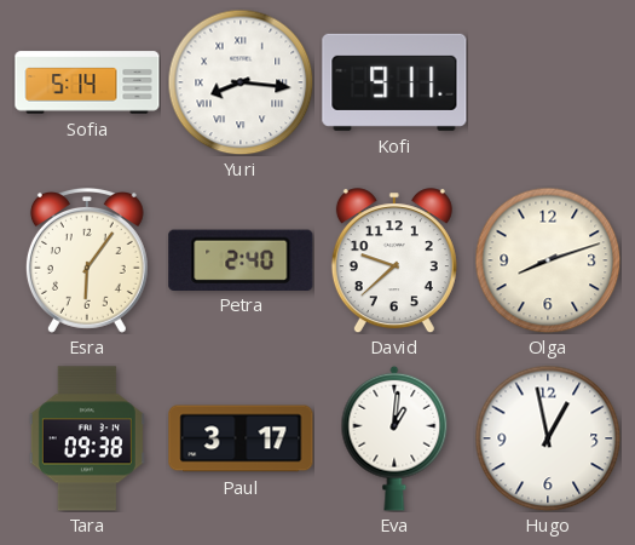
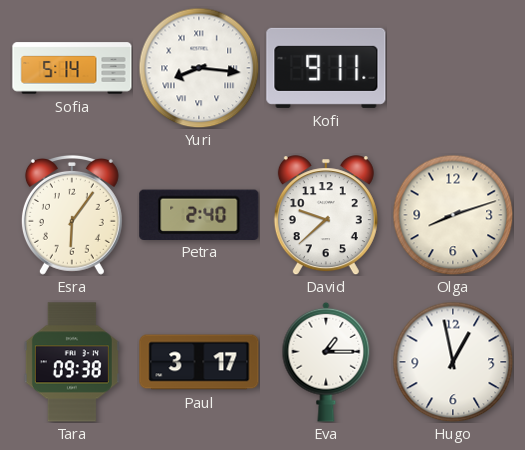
Eva: 1:01 -> 1:15
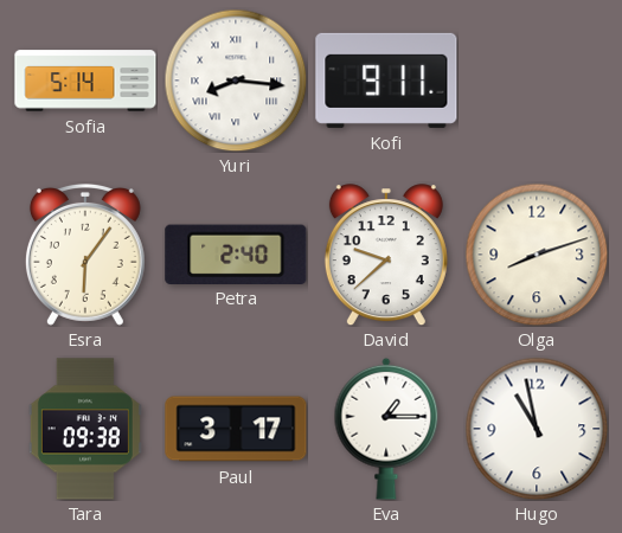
Hugo: 12:58 -> 10:58
